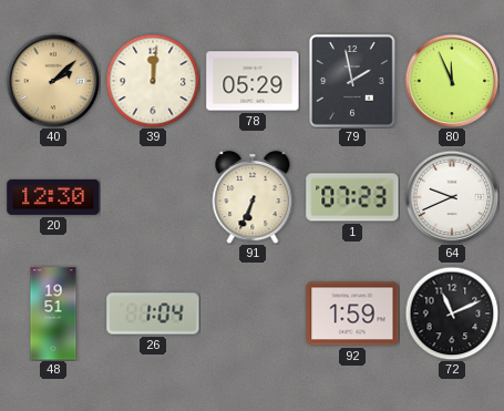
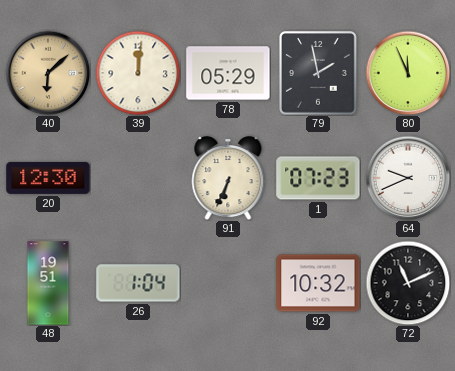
40: 2:08 -> 6:08
92: 1:59 -> 10:32
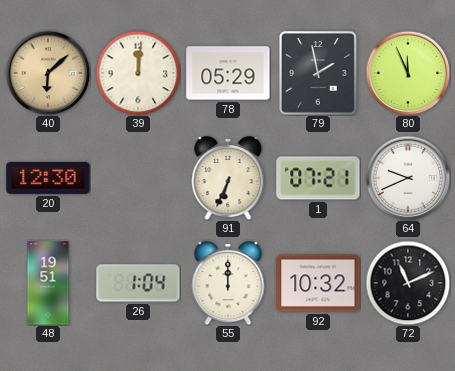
1: 07:23 -> 07:21
55: none -> 12:00
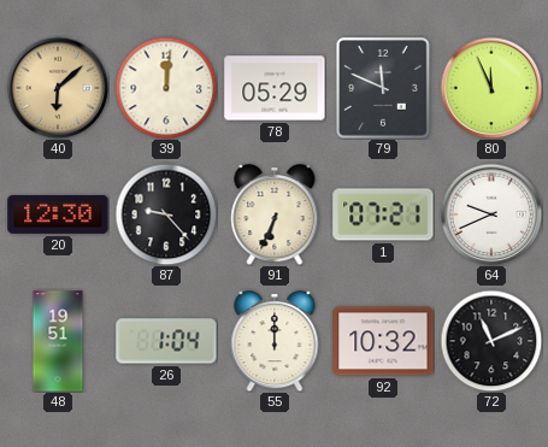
79: 1:58 -> 11:49
87: none -> 9:23
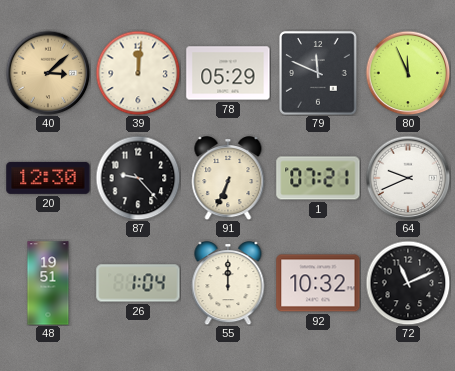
40: 6:08 -> 3:08
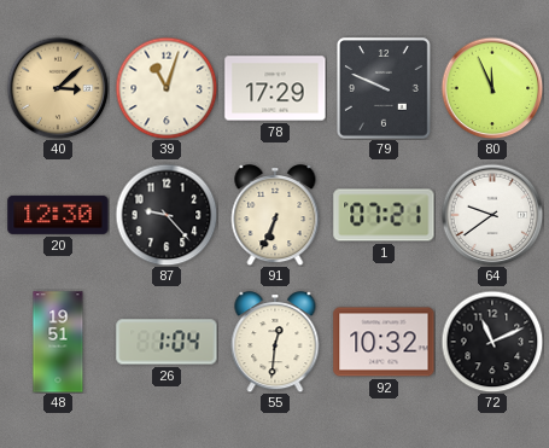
39: 12:01 -> 11:03
78: 05:29 -> 17:29
79: 11:49 -> 9:49
64: 9:41 -> 9:39
55: 12:00 -> 12:31
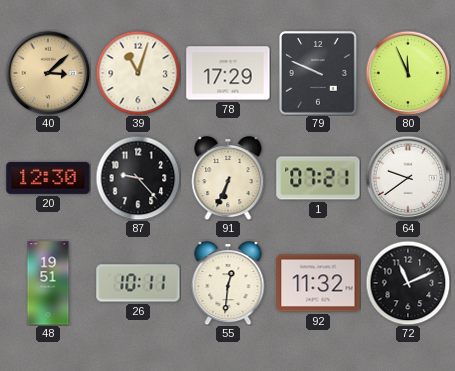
26: 1:04 -> 10:11
92: 10:32 -> 11:32
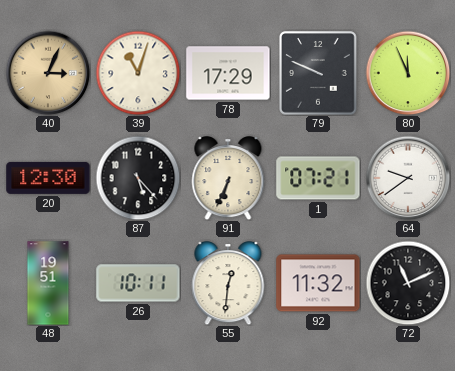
40: 3:08 -> 3:04
87: 9:23 -> 5:23
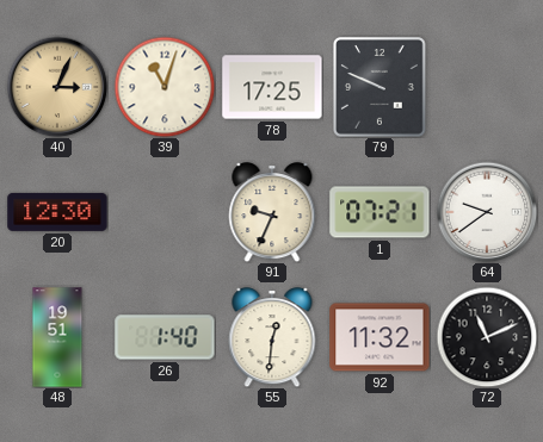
78: 17:29 -> 17:25
80: 11:56 -> none
87: 5:23 -> none
91: 6:34 -> 9:34
26: 10:11 -> 1:40
